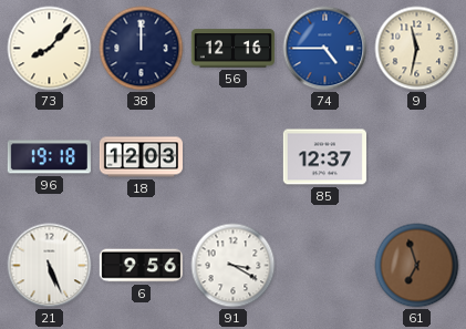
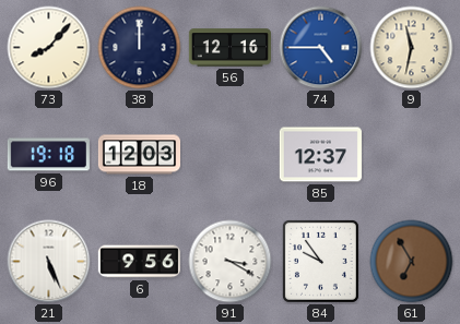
84: none -> 9:54
61: 6:57 -> 6:55
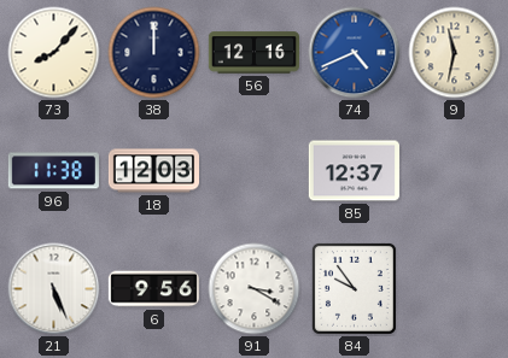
74: 4:45 -> 4:41
96: 19:18 -> 11:38
61: 6:55 -> none
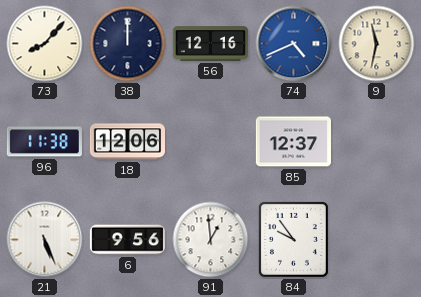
18: 12:03 -> 12:06
91: 3:20 -> 12:59
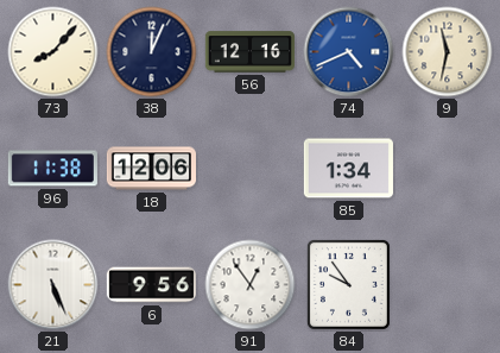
38: 12:00 -> 12:04
85: 12:37 -> 1:34
91: 12:59 -> 12:54
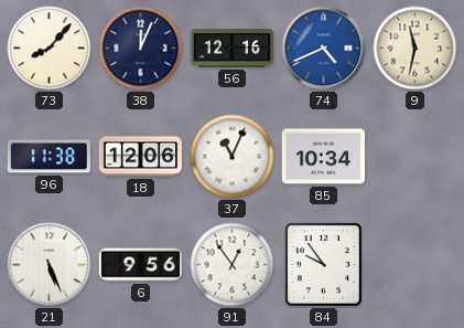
37: none -> 11:04
85: 1:34 -> 10:34
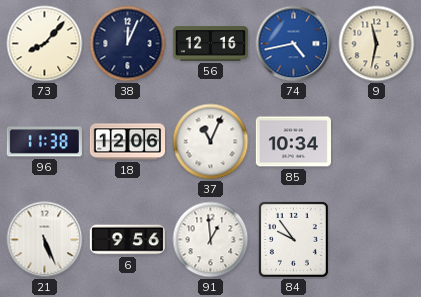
74: 4:41 -> 4:43
91: 12:54 -> 12:59
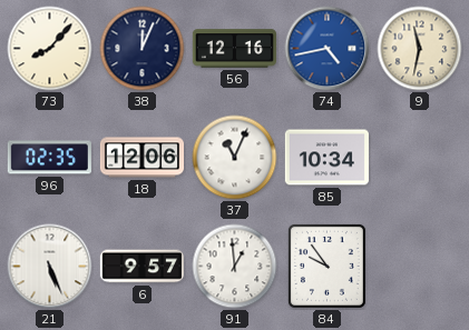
96: 11:38 -> 02:35
6: 9:56 -> 9:57
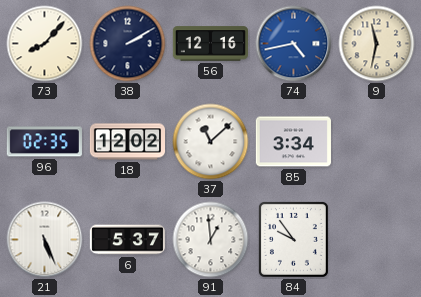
38: 12:04 -> 2:10
18: 12:06 -> 12:02
37: 11:04 -> 11:08
85: 10:34 -> 3:34
6: 9:57 -> 5:37
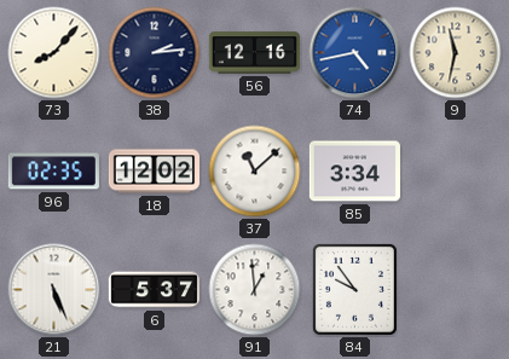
38: 2:10 -> 2:14
